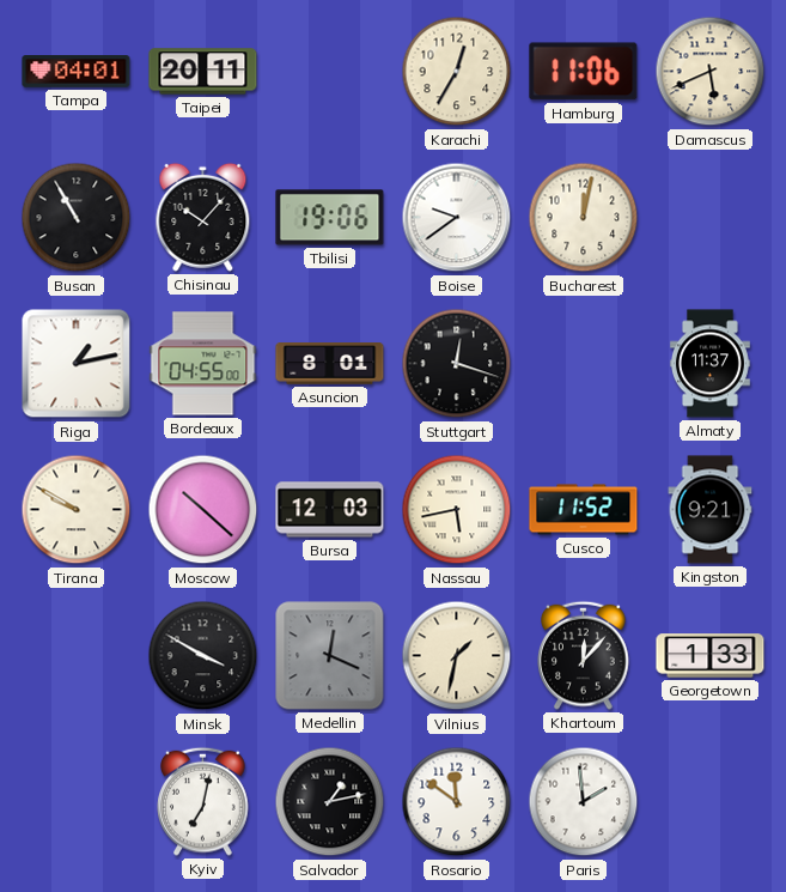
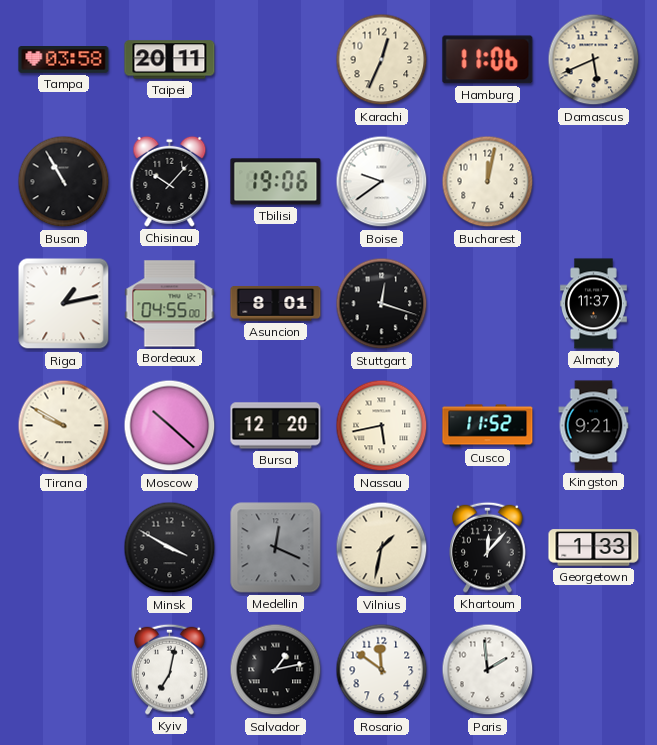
Tampa: 04:01 -> 03:58
Karachi: 12:35 -> 12:34
Bursa: 12:03 -> 12:20
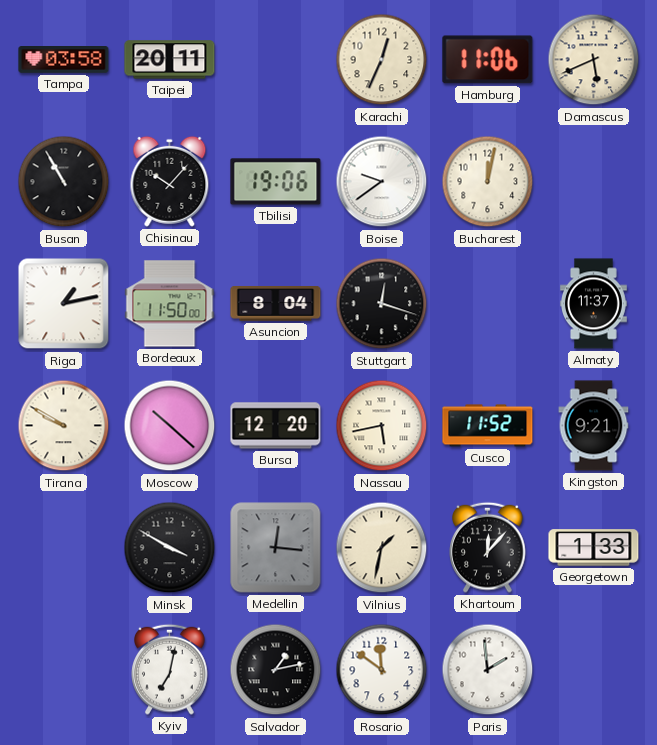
Bordeaux: 04:55 -> 11:50
Asuncion: 8:01 -> 8:04
Medellin: 12:19 -> 12:16
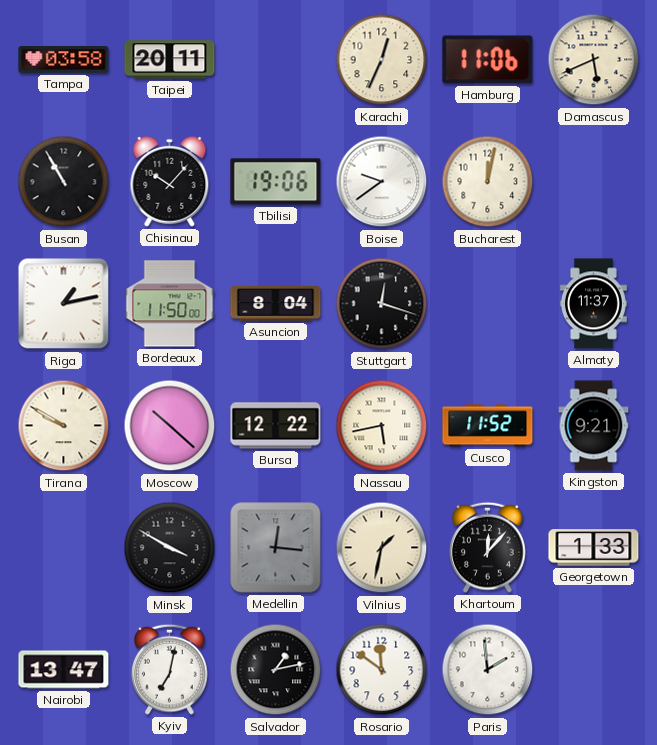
Bursa: 12:20 -> 12:22
Nairobi: none -> 13:47
